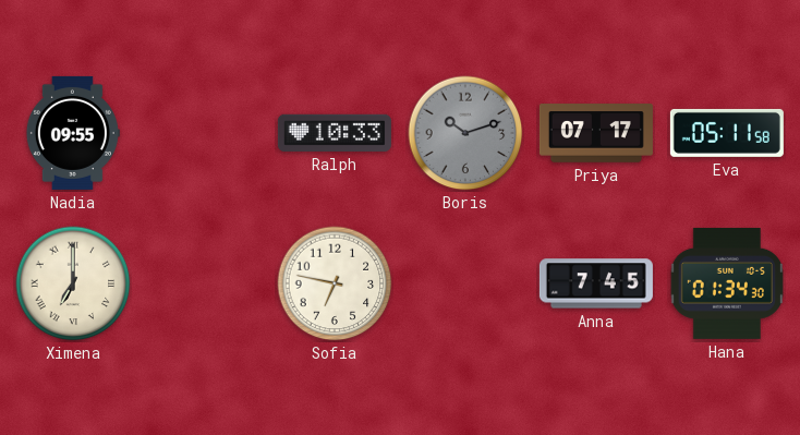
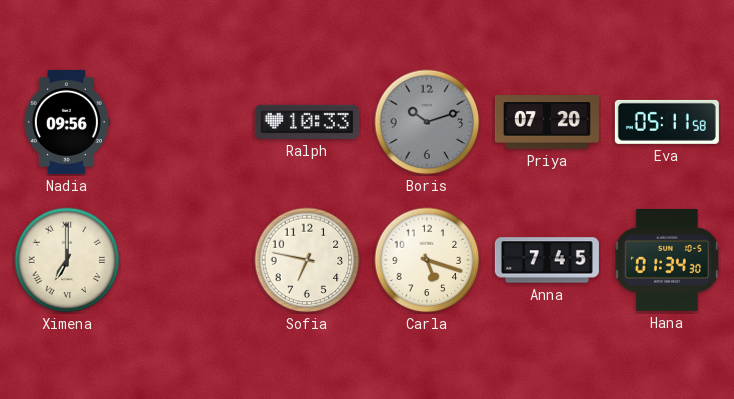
Nadia: 09:55 -> 09:56
Priya: 07:17 -> 07:20
Carla: none -> 5:18
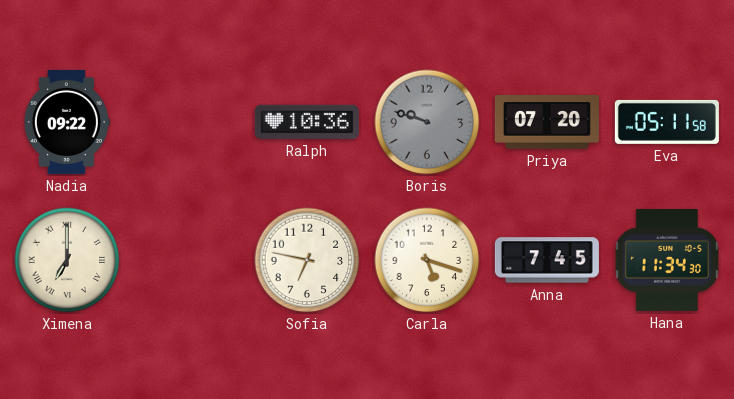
Nadia: 09:56 -> 09:22
Ralph: 10:33 -> 10:36
Boris: 10:12 -> 9:48
Hana: 01:34 -> 11:34
